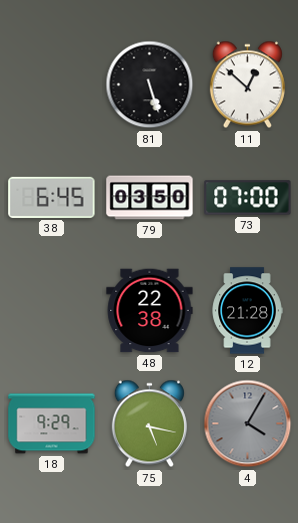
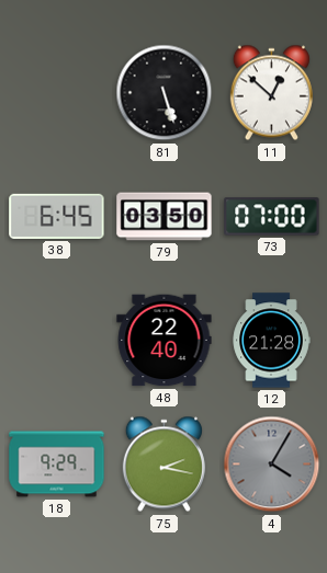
48: 22:38 -> 22:40
75: 5:17 -> 2:17
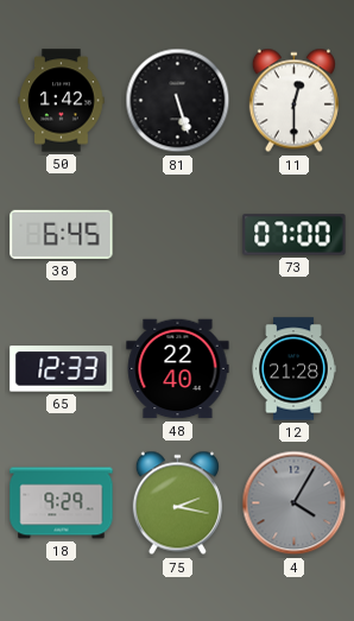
50: none -> 1:42
11: 12:52 -> 12:30
79: 03:50 -> none
65: none -> 12:33
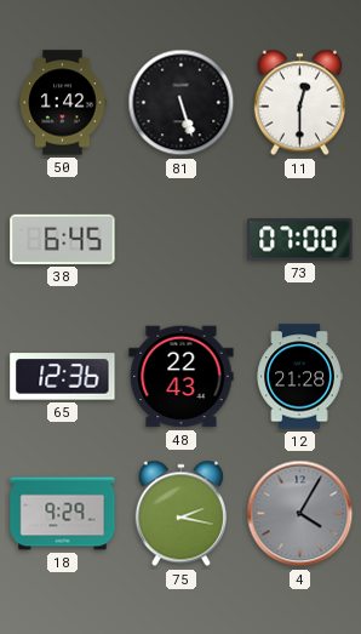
65: 12:33 -> 12:36
48: 22:40 -> 22:43
